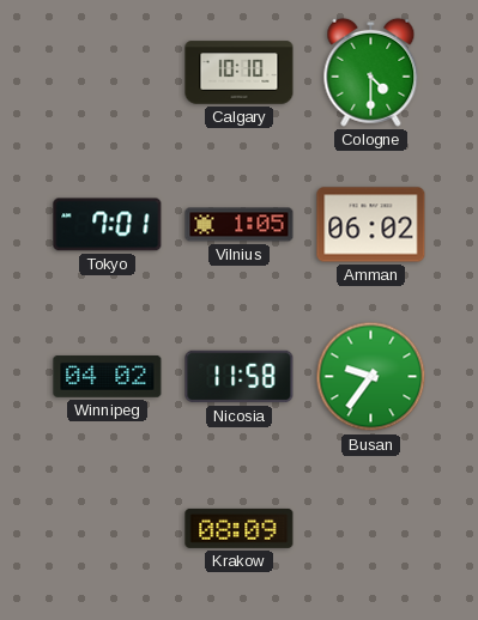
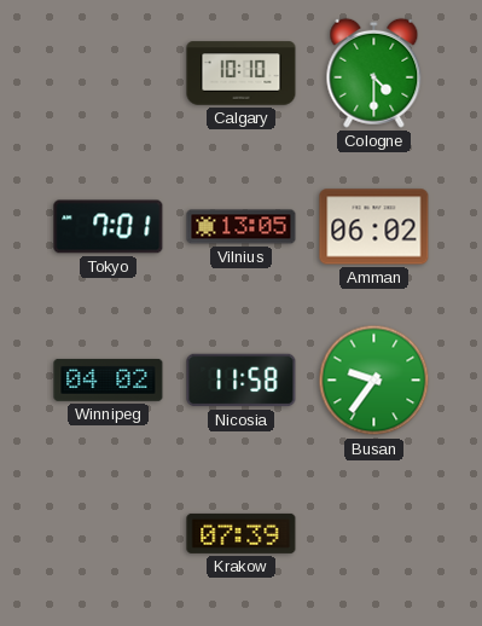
Vilnius: 1:05 -> 13:05
Krakow: 08:09 -> 07:39
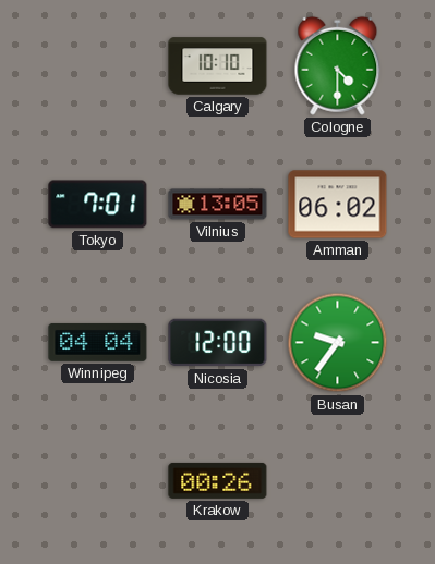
Winnipeg: 04:02 -> 04:04
Nicosia: 11:58 -> 12:00
Krakow: 07:39 -> 00:26
